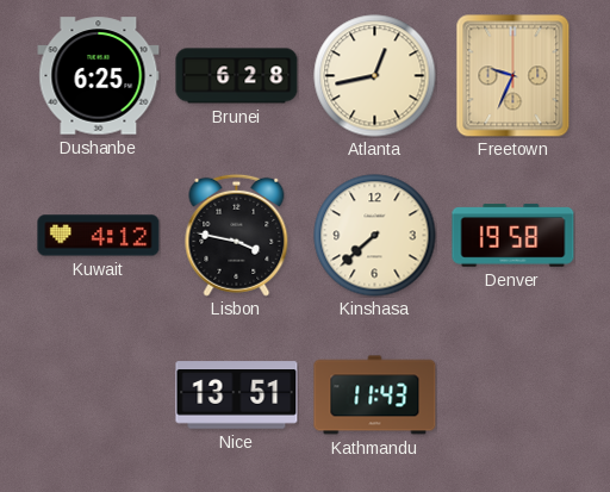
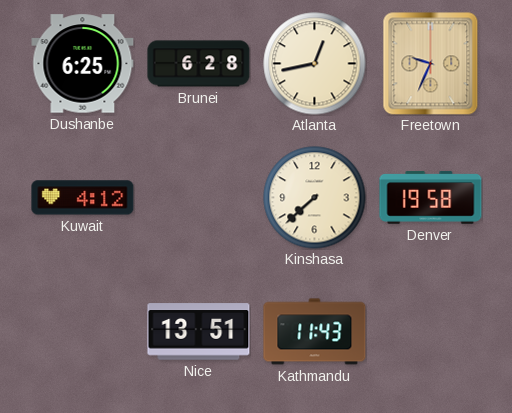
Lisbon: 3:47 -> none
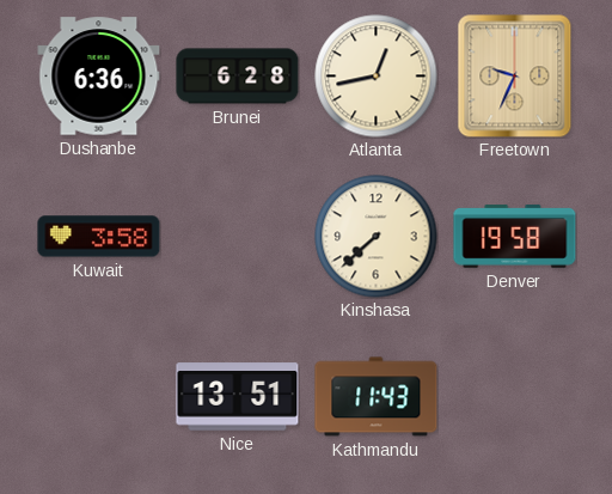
Dushanbe: 6:25 -> 6:36
Kuwait: 4:12 -> 3:58
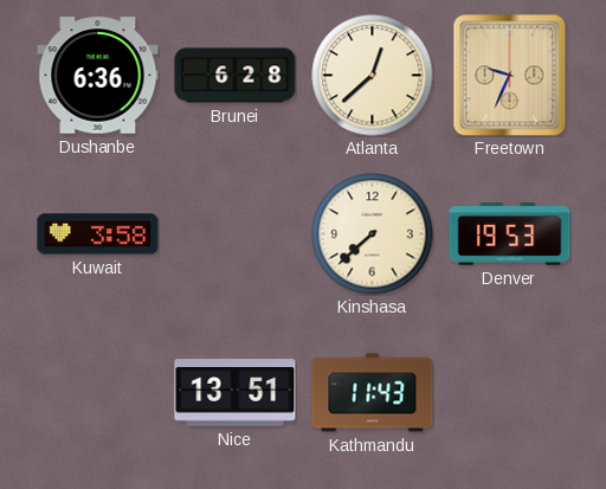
Atlanta: 12:43 -> 12:38
Denver: 19:58 -> 19:53
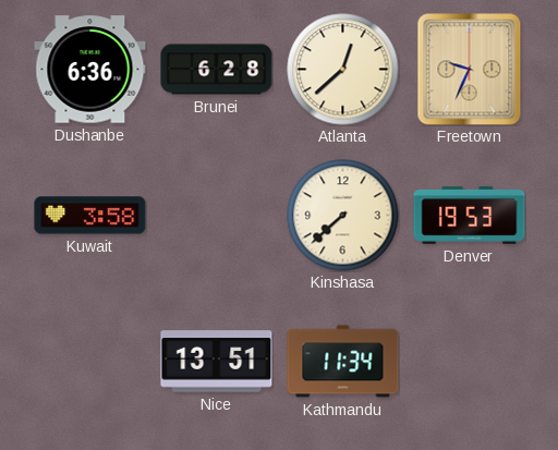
Kathmandu: 11:43 -> 11:34
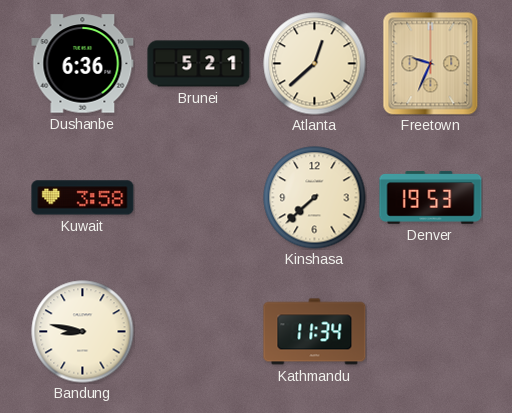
Brunei: 6:28 -> 5:21
Bandung: none -> 8:47
Nice: 13:51 -> none
